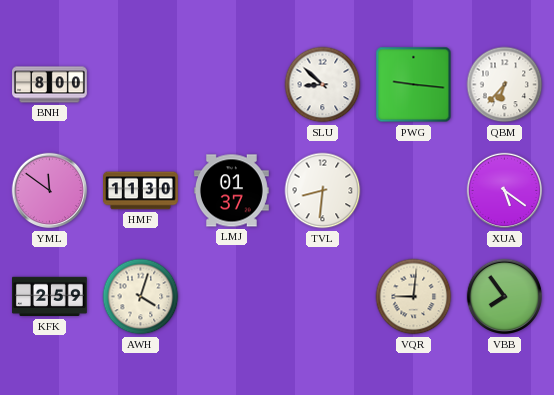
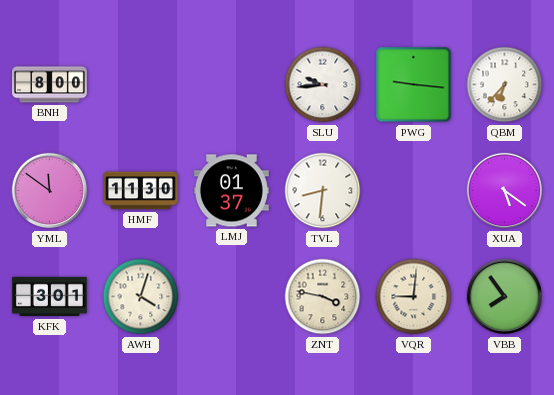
SLU: 8:52 -> 9:44
KFK: 2:59 -> 3:01
ZNT: none -> 3:47
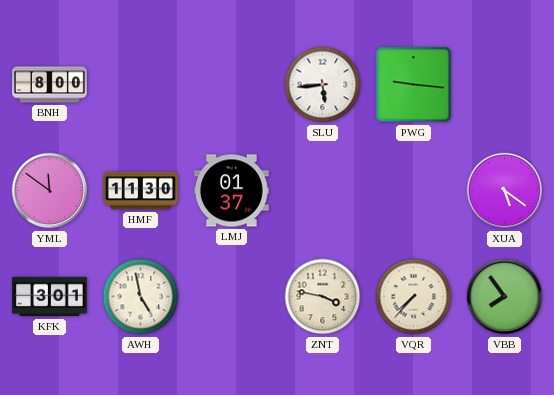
SLU: 9:44 -> 5:44
QBM: 6:37 -> none
TVL: 8:31 -> none
AWH: 4:03 -> 4:58
VQR: 9:01 -> 7:37
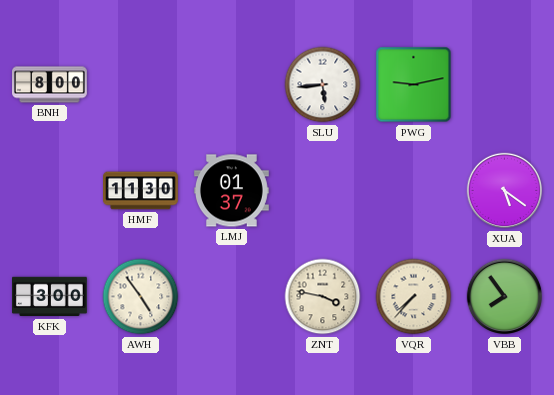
PWG: 9:16 -> 9:13
YML: 11:51 -> none
KFK: 3:01 -> 3:00
AWH: 4:58 -> 4:54
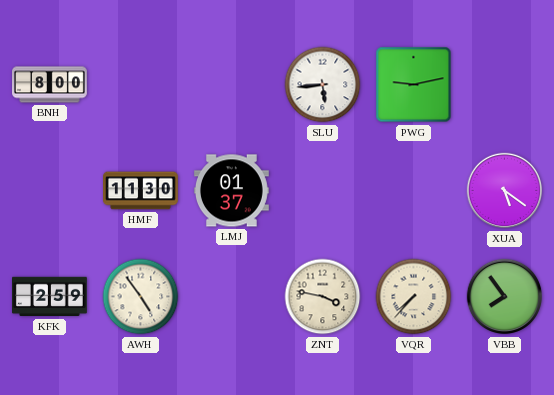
KFK: 3:00 -> 2:59
